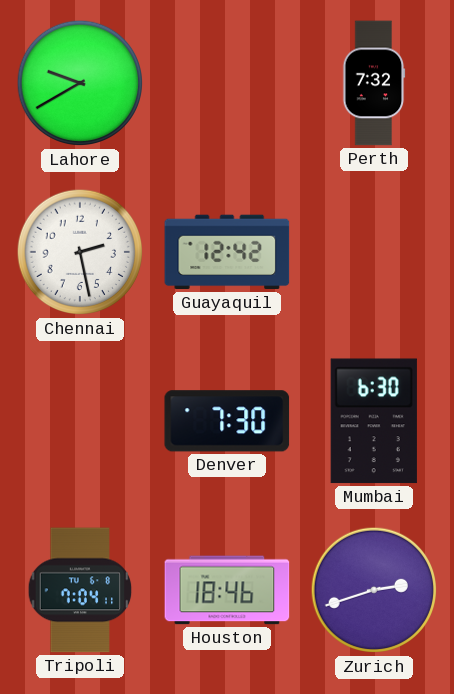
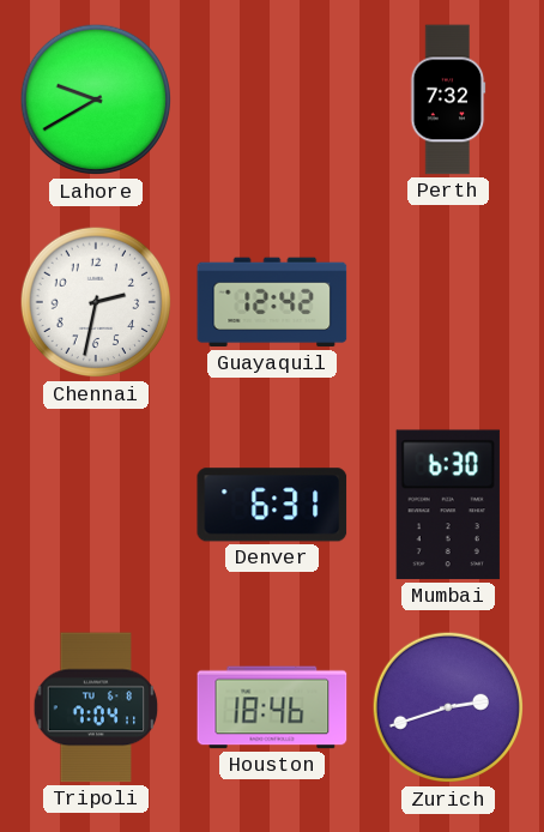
Chennai: 2:28 -> 2:32
Denver: 7:30 -> 6:31
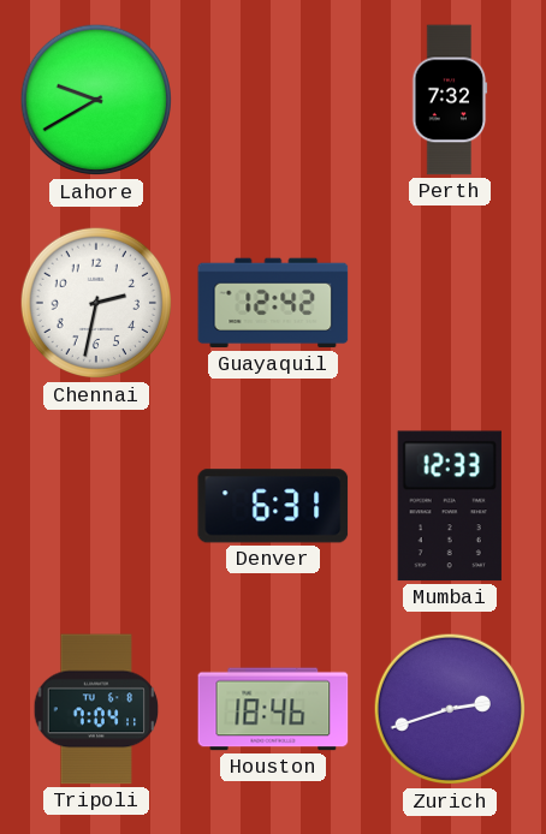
Mumbai: 6:30 -> 12:33
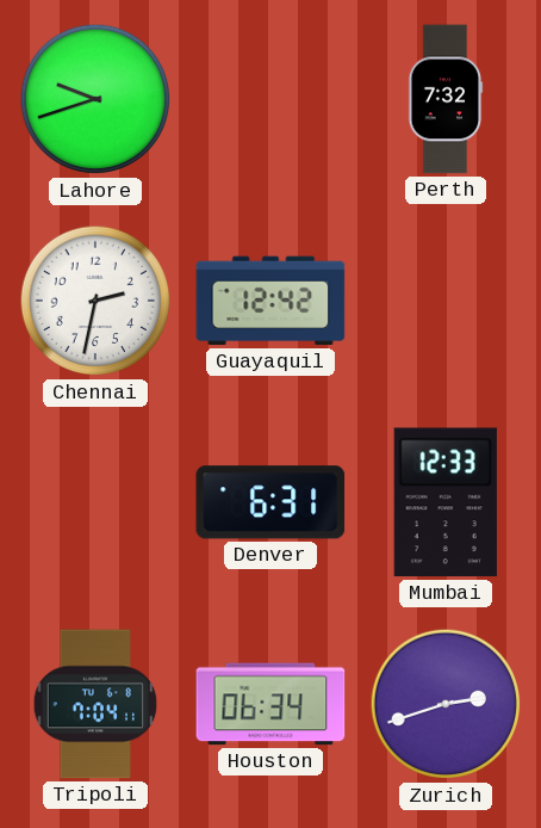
Lahore: 9:40 -> 9:42
Houston: 18:46 -> 06:34
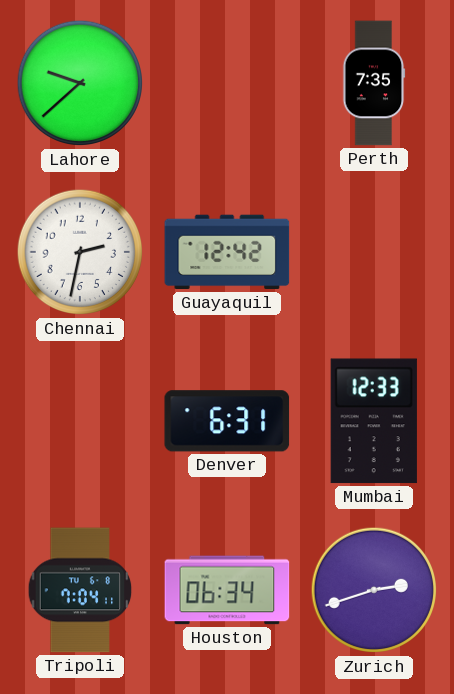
Lahore: 9:42 -> 9:38
Perth: 7:32 -> 7:35
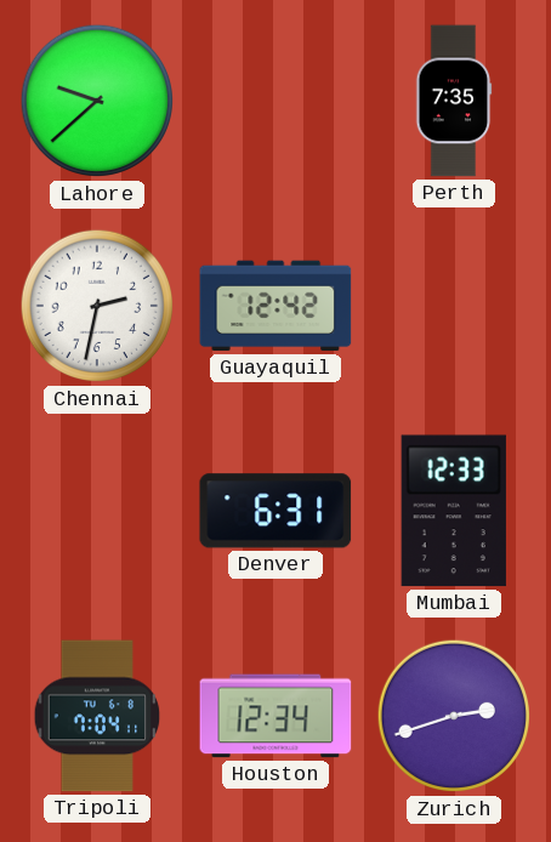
Houston: 06:34 -> 12:34
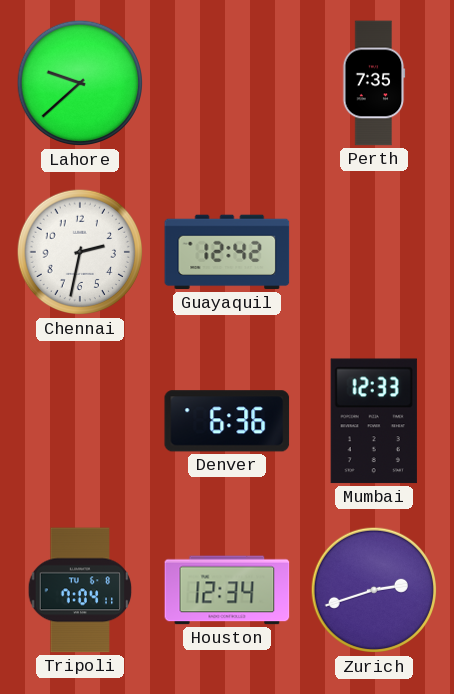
Denver: 6:31 -> 6:36
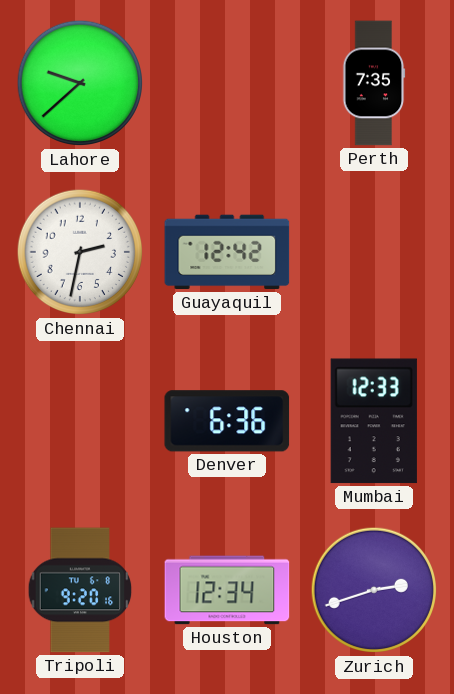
Tripoli: 7:04 -> 9:20
